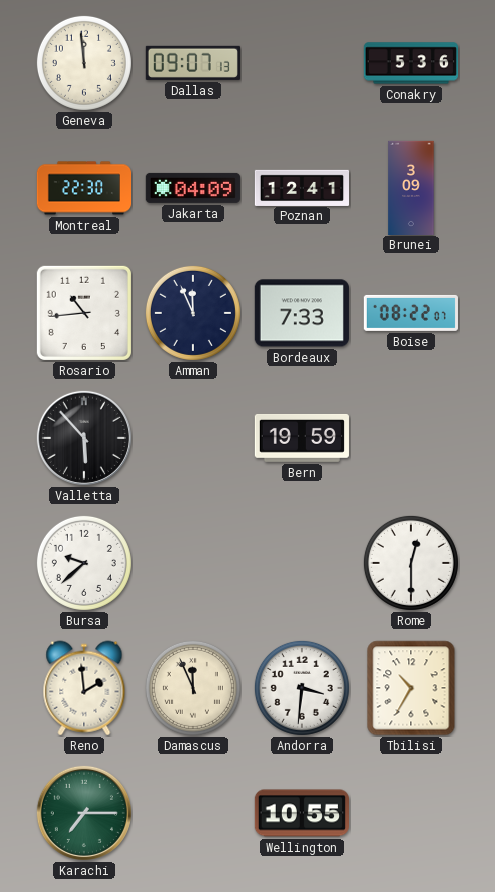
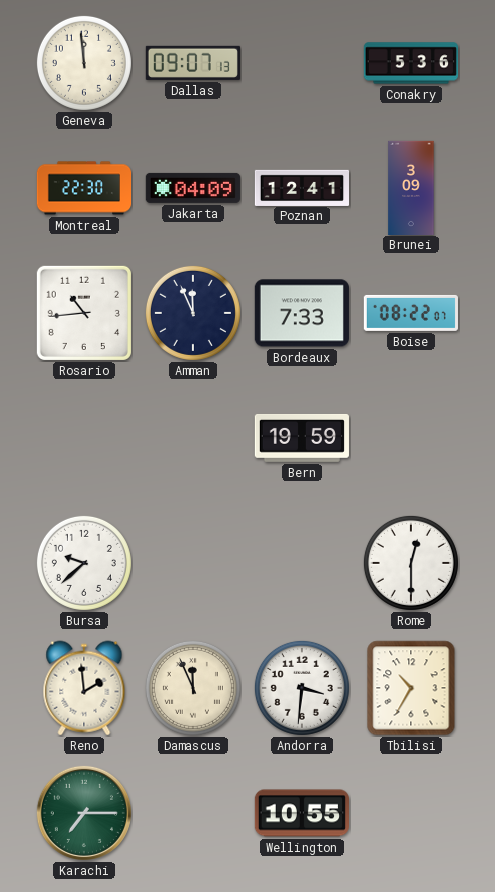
Valletta: 5:53 -> none
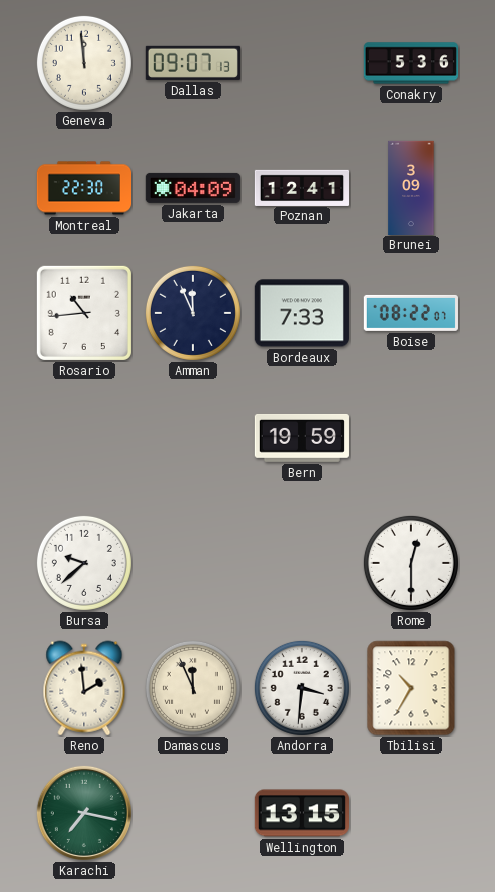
Karachi: 7:15 -> 7:17
Wellington: 10:55 -> 13:15
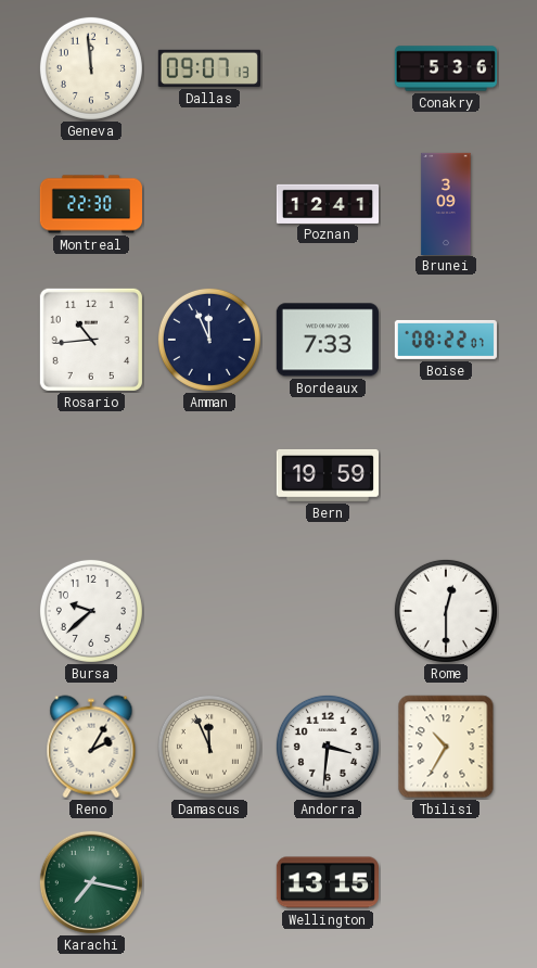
Jakarta: 04:09 -> none
Reno: 1:59 -> 2:05
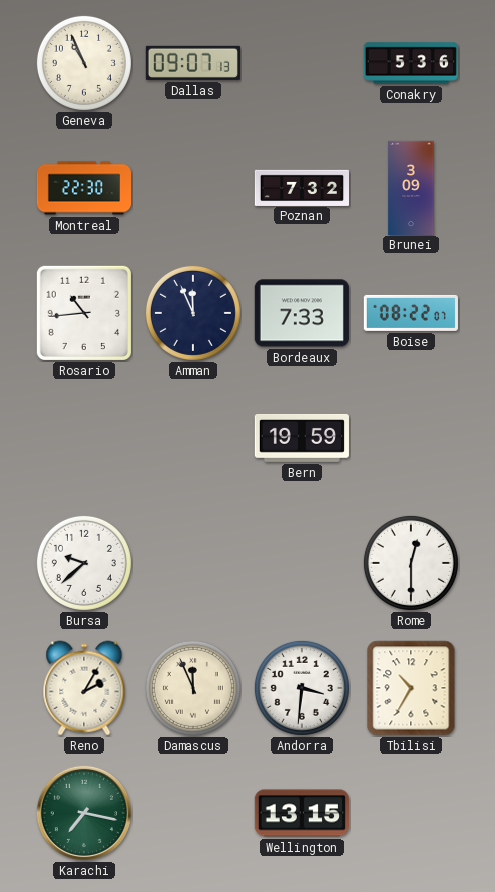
Geneva: 11:59 -> 10:56
Poznan: 12:41 -> 7:32
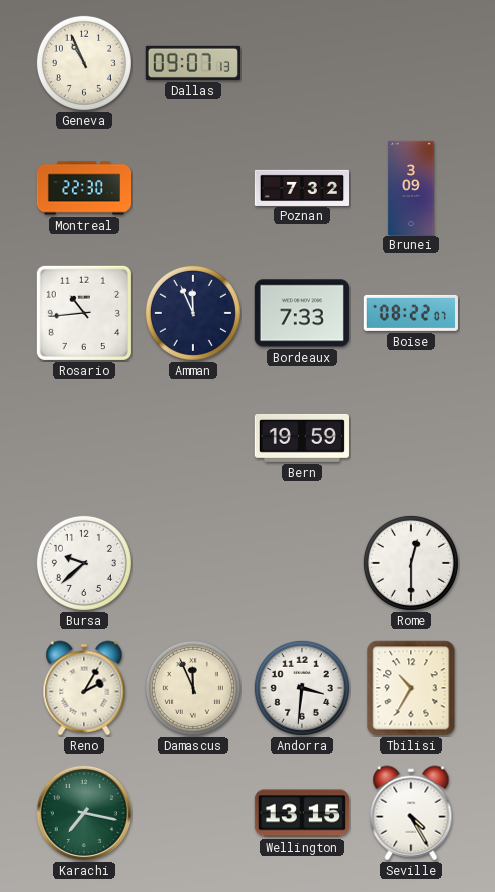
Conakry: 5:36 -> none
Seville: none -> 4:25
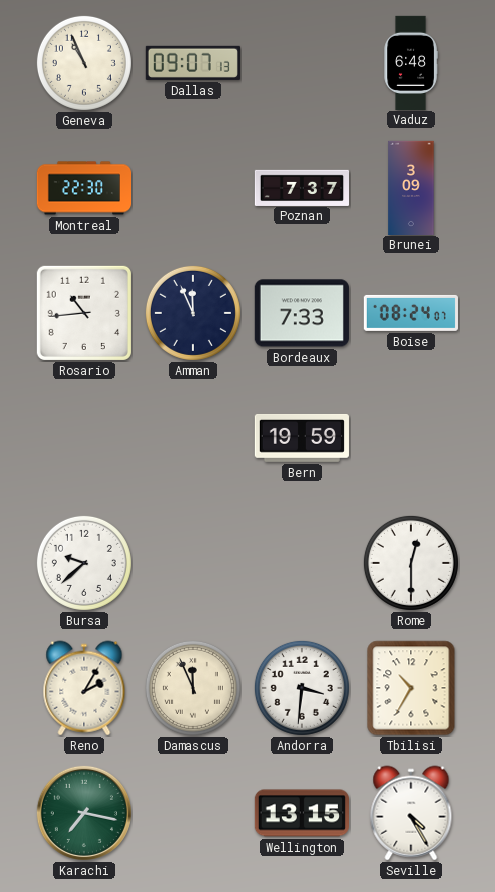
Vaduz: none -> 6:48
Poznan: 7:32 -> 7:37
Boise: 08:22 -> 08:24
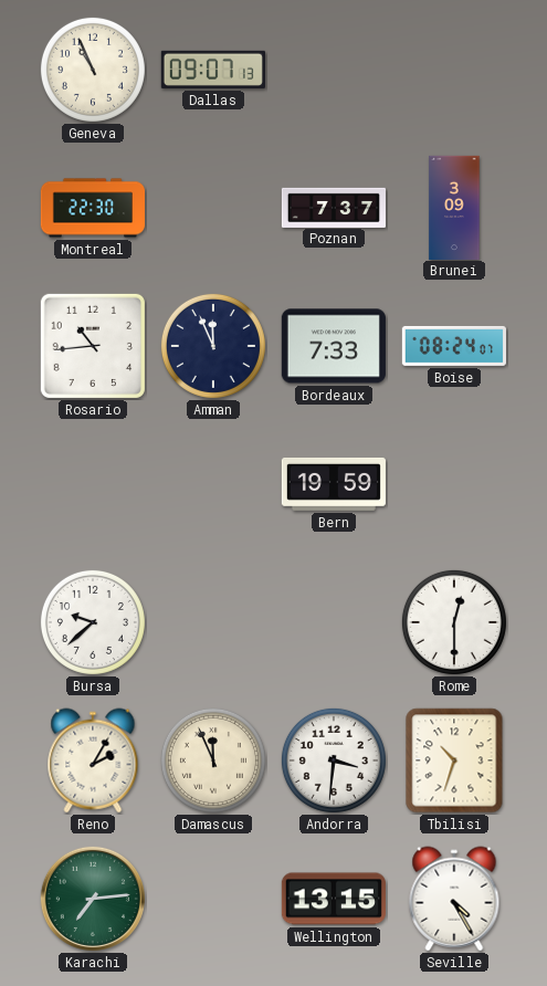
Vaduz: 6:48 -> none
Tbilisi: 10:35 -> 10:33
Karachi: 7:17 -> 7:14
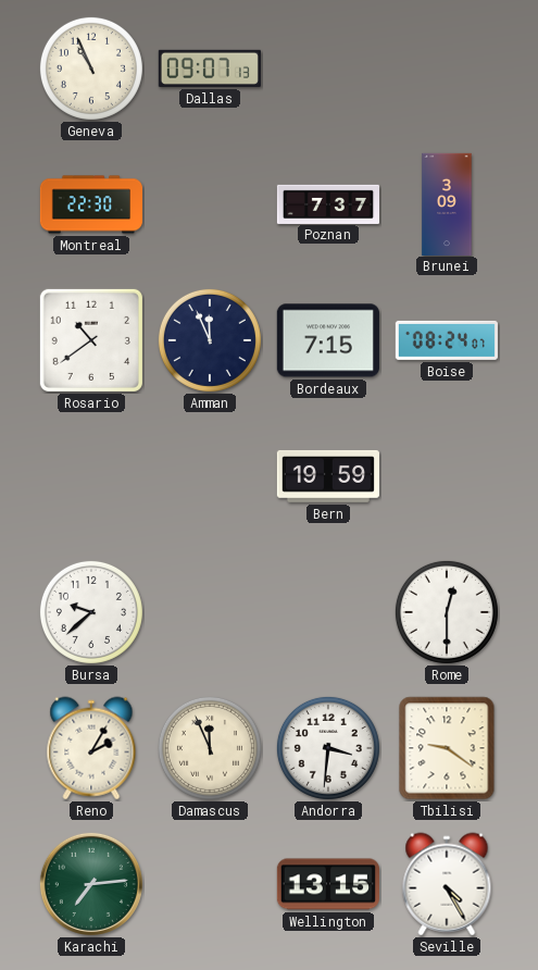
Rosario: 10:44 -> 10:39
Bordeaux: 7:33 -> 7:15
Tbilisi: 10:33 -> 9:21
